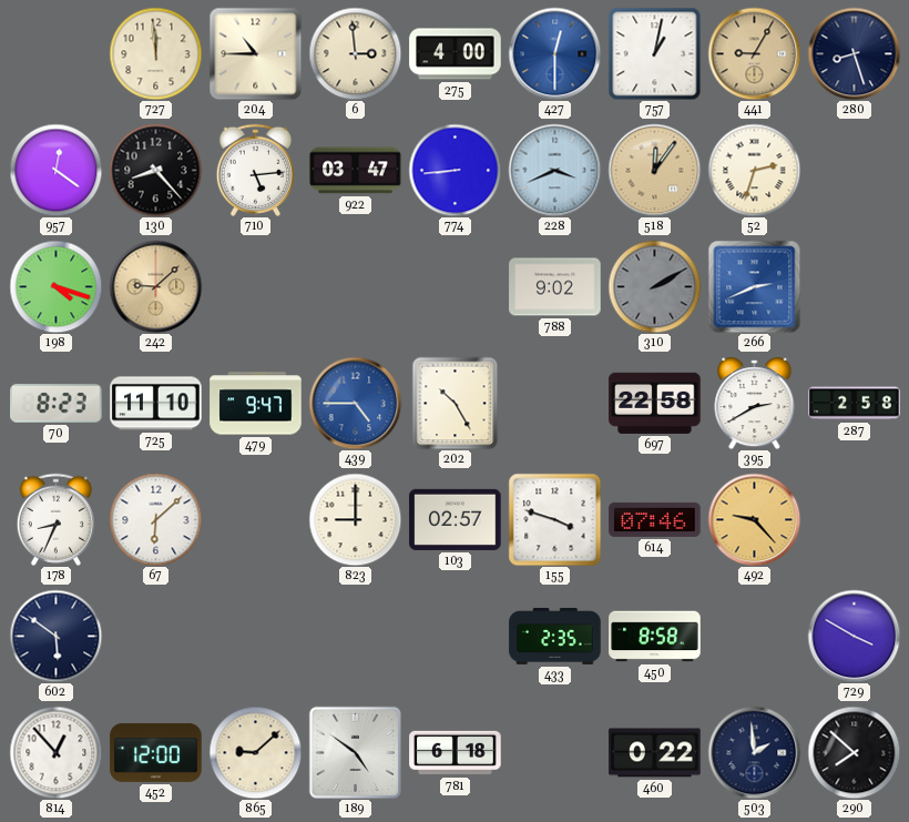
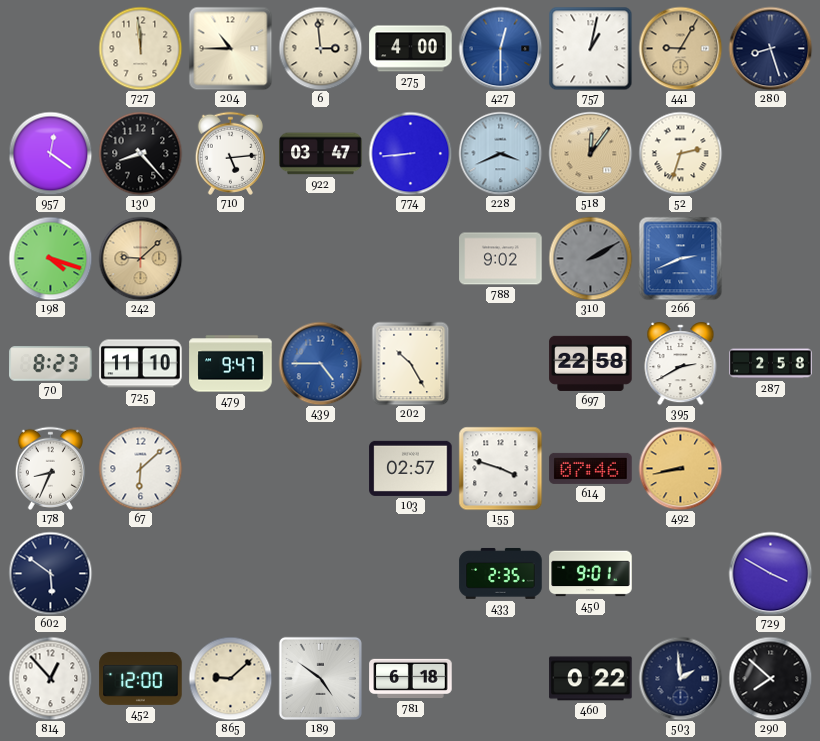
823: 9:00 -> none
492: 9:23 -> 8:43
450: 8:58 -> 9:01
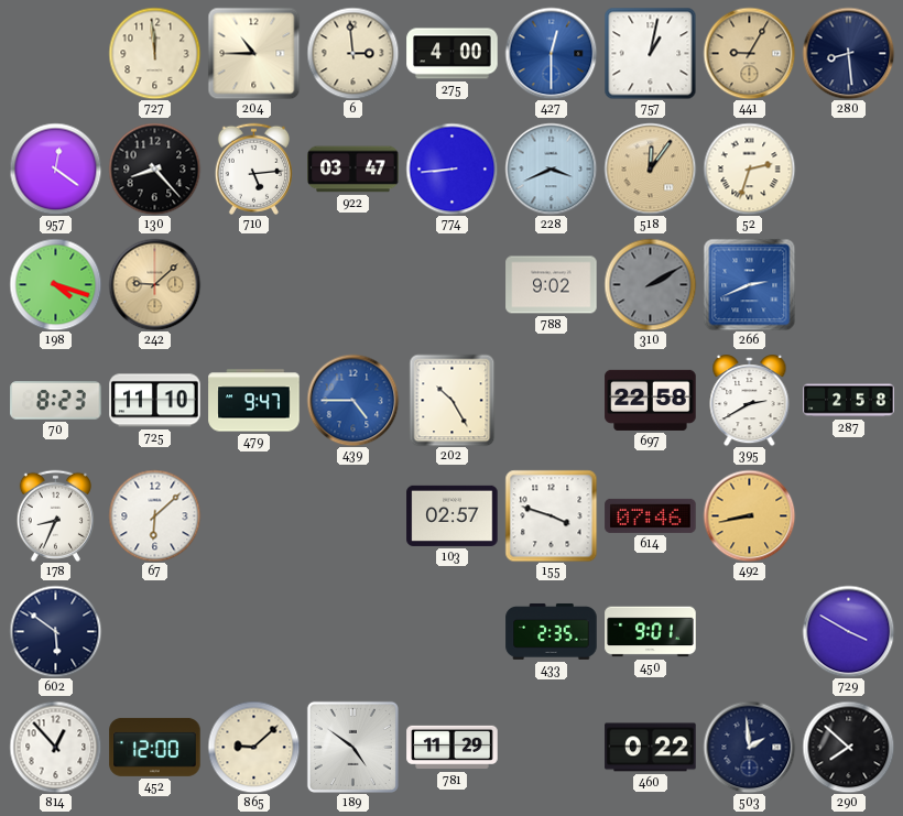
280: 8:27 -> 8:29
781: 6:18 -> 11:29
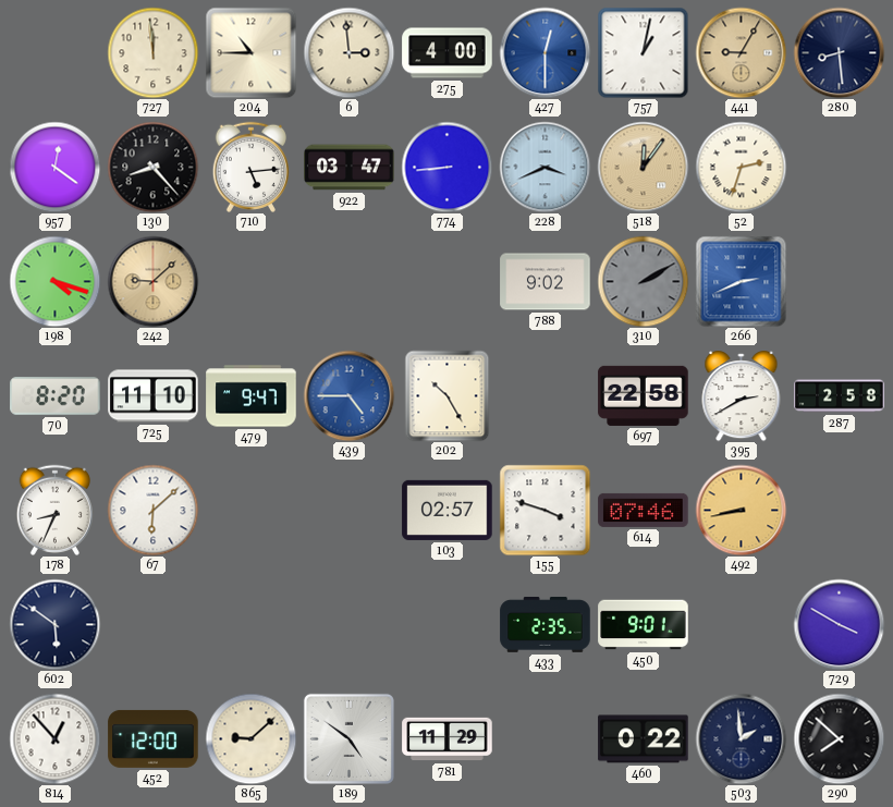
70: 8:23 -> 8:20
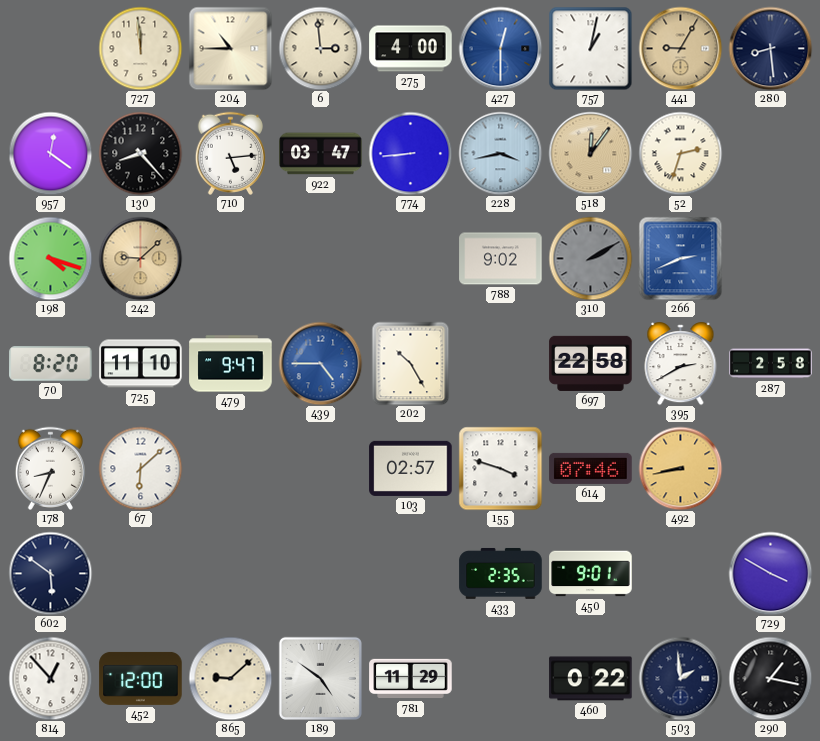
228: 3:41 -> 3:43
290: 7:52 -> 1:17
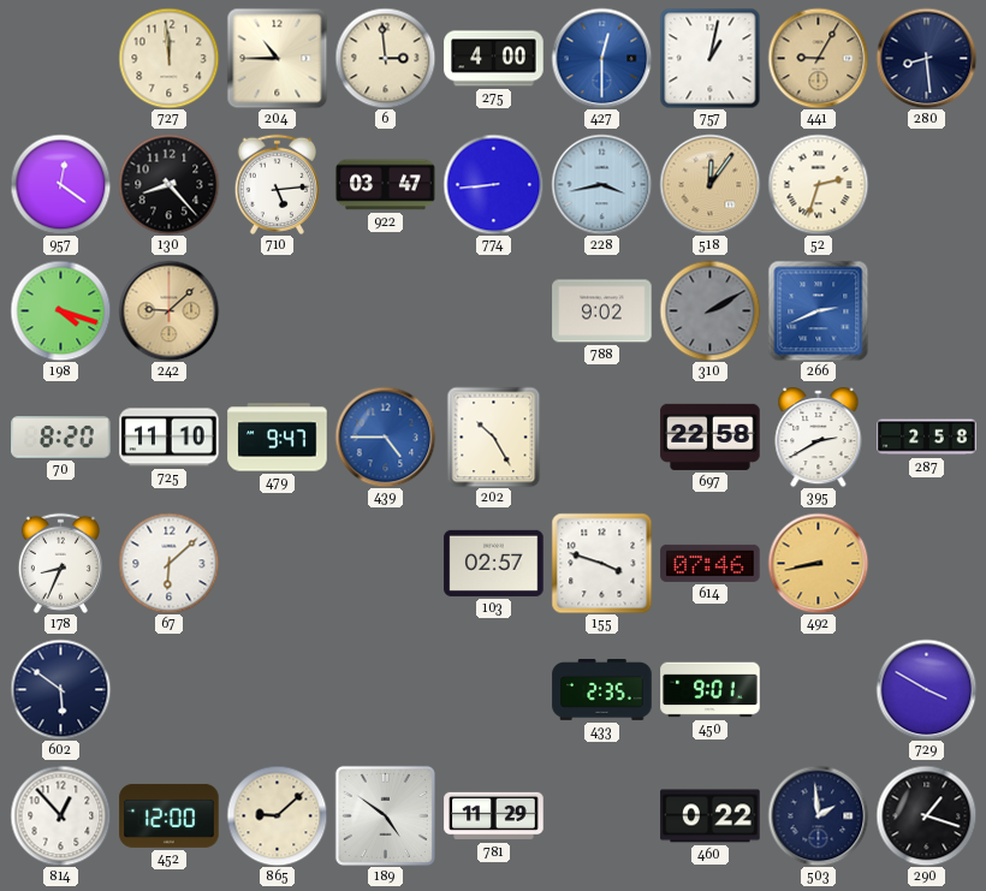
290: 1:17 -> 1:18
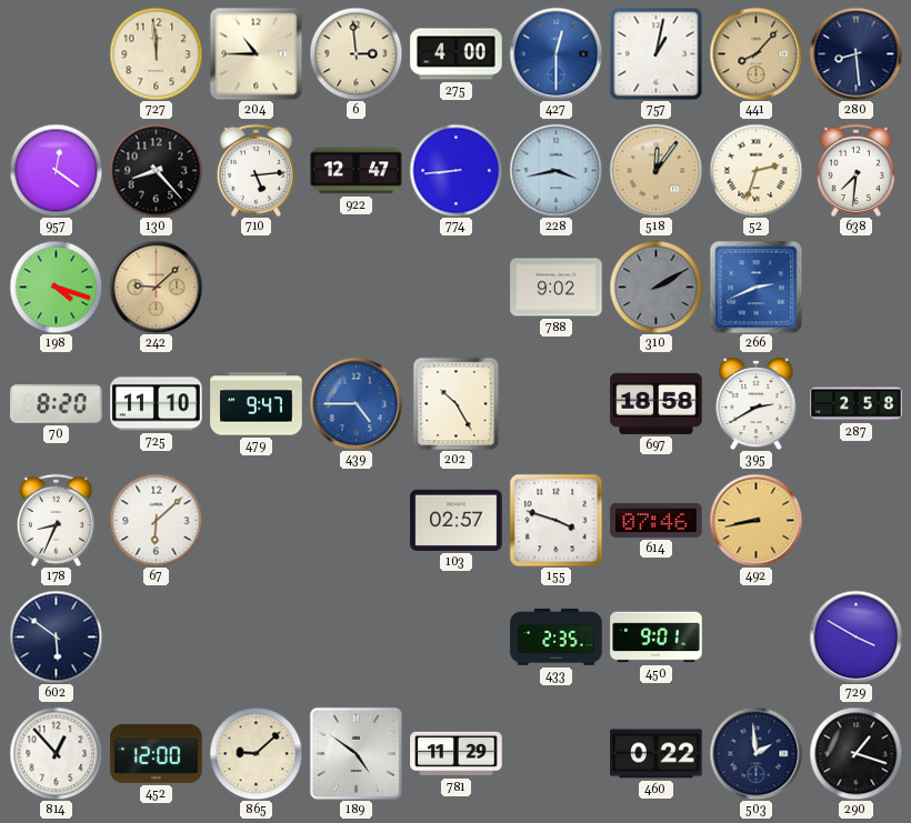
441: 9:05 -> 8:07
922: 03:47 -> 12:47
638: none -> 7:31
697: 22:58 -> 18:58
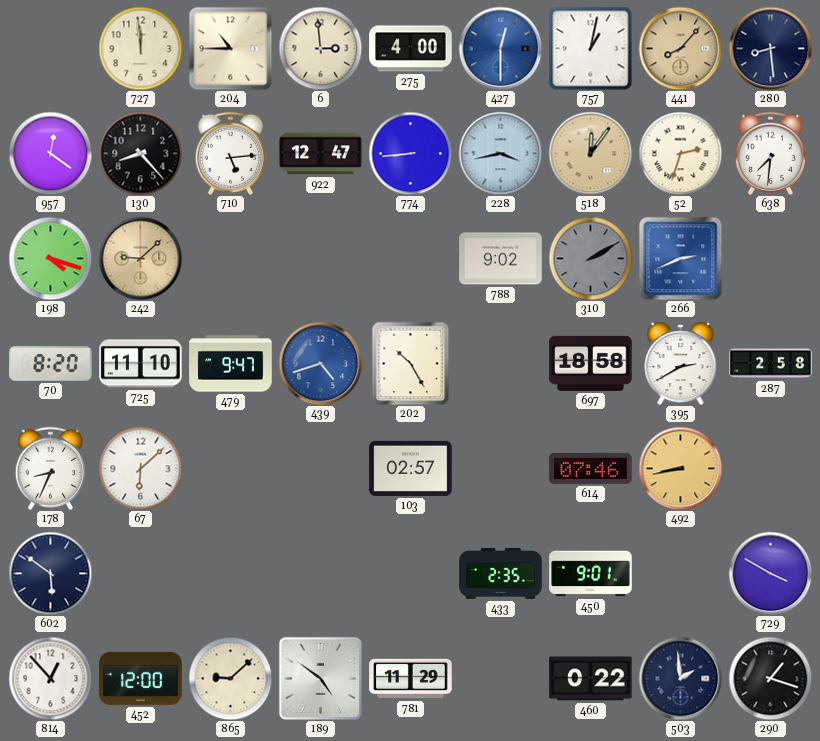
439: 4:45 -> 4:42
155: 3:48 -> none
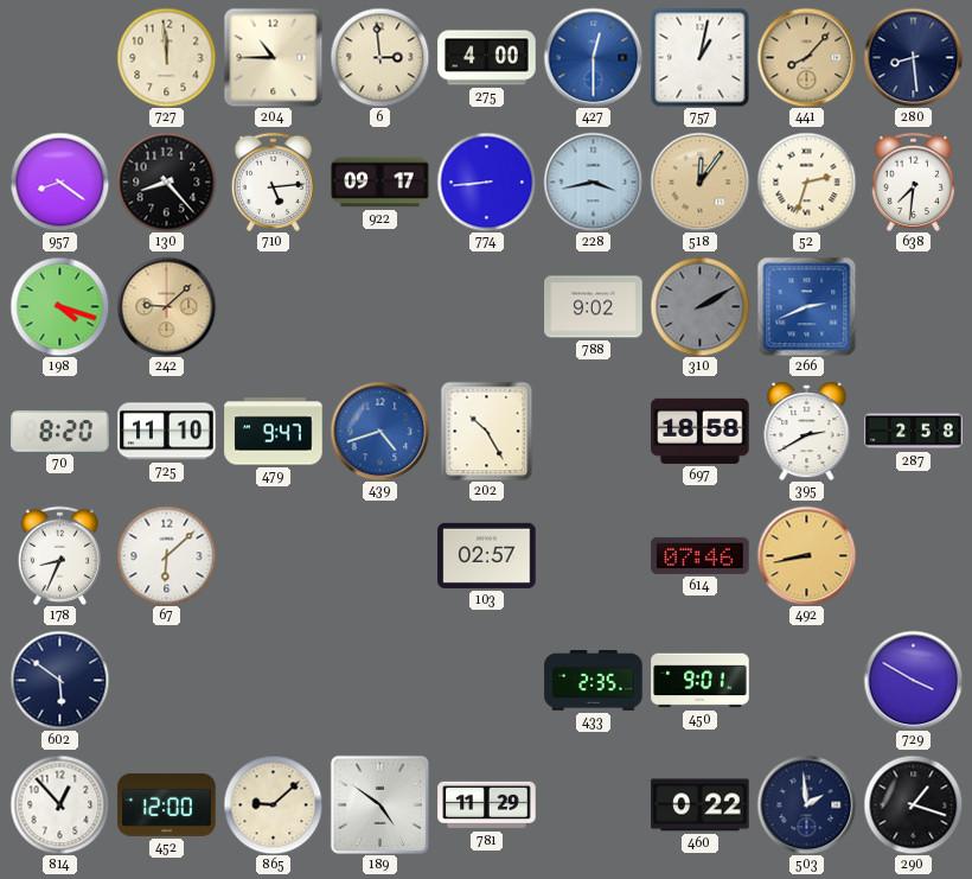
957: 12:21 -> 8:21
922: 12:47 -> 09:17
